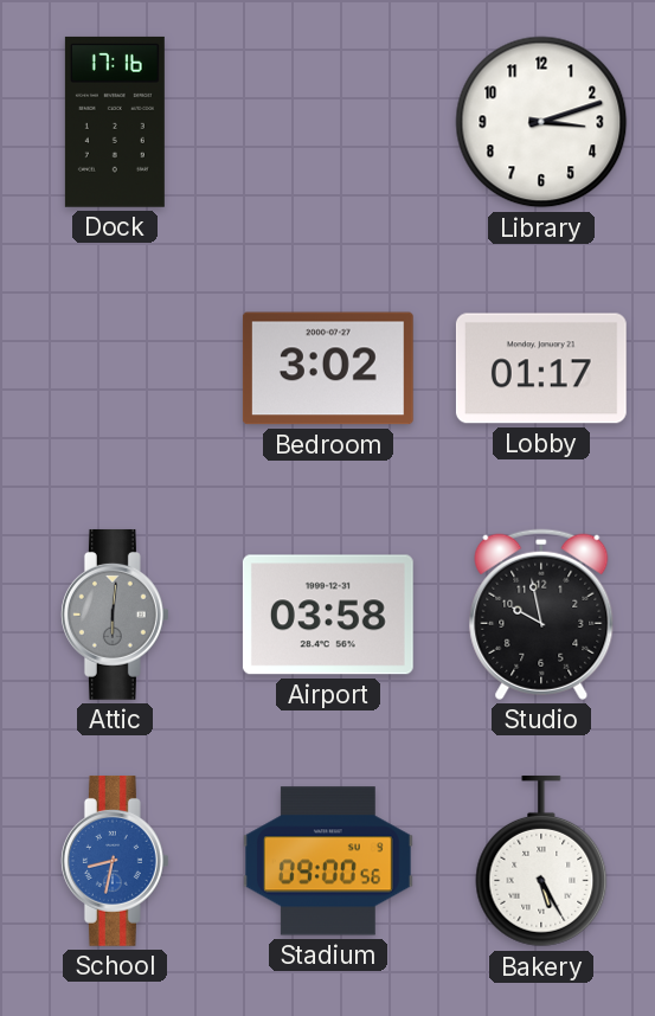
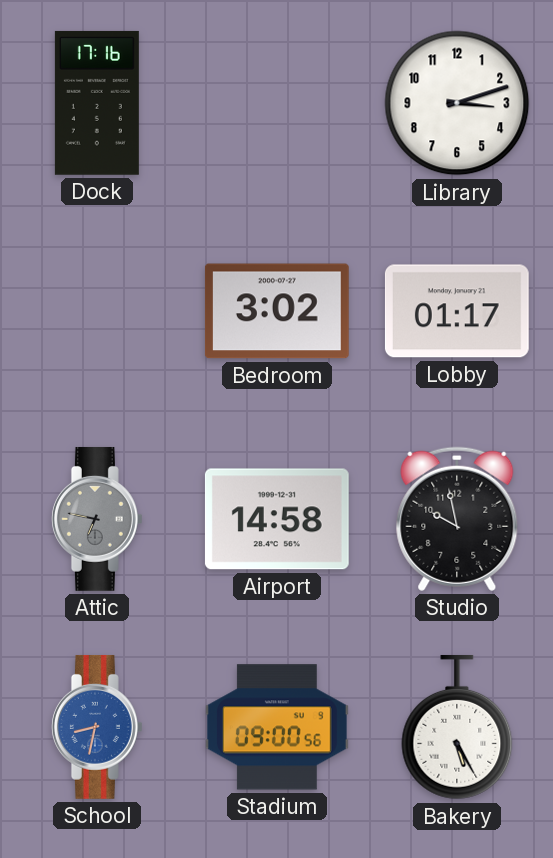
Attic: 6:01 -> 6:47
Airport: 03:58 -> 14:58
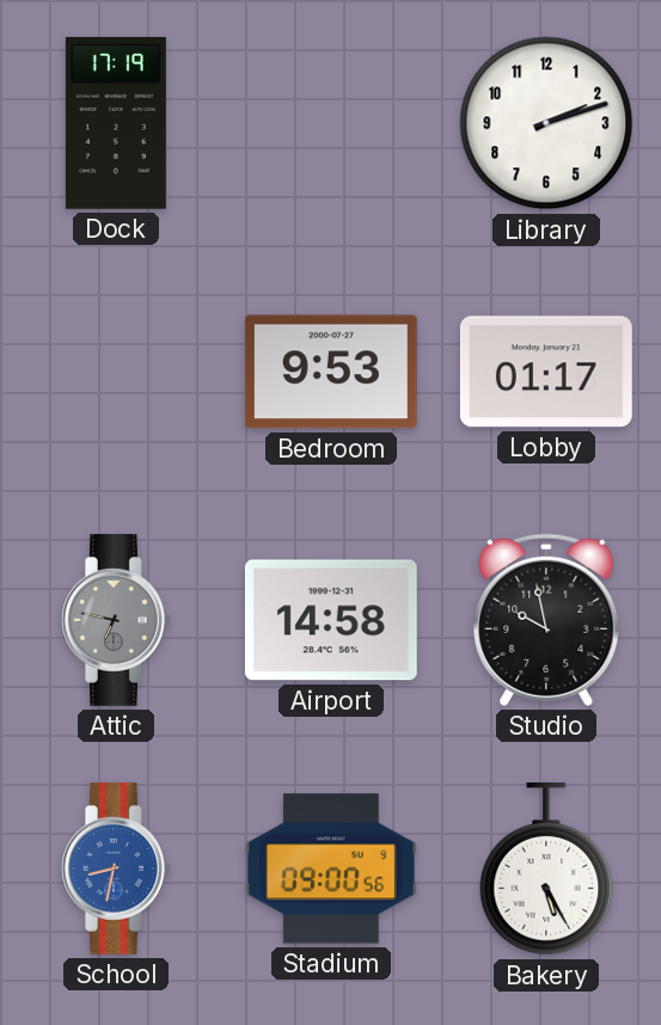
Dock: 17:16 -> 17:19
Library: 3:12 -> 2:12
Bedroom: 3:02 -> 9:53
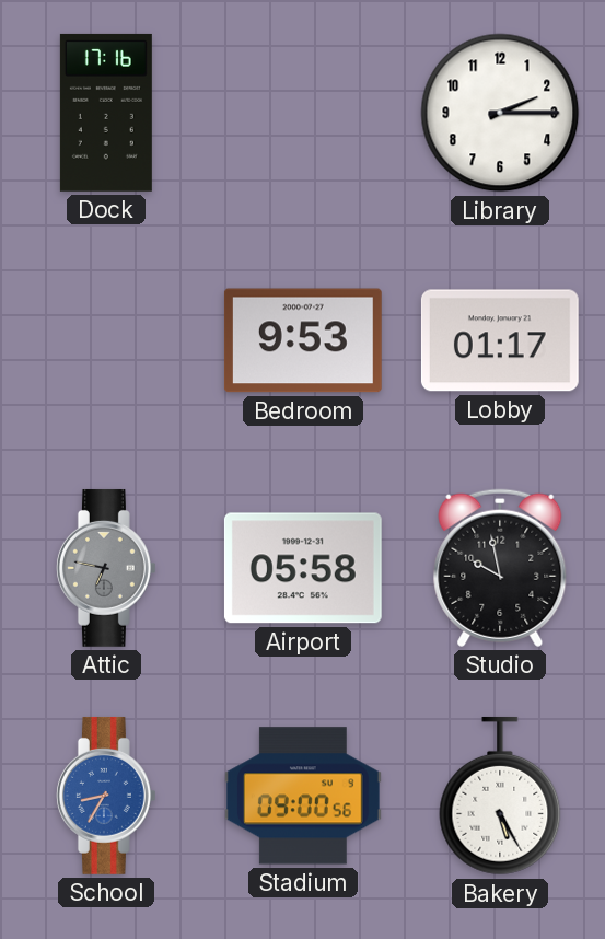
Dock: 17:19 -> 17:16
Library: 2:12 -> 2:15
Airport: 14:58 -> 05:58
School: 8:32 -> 8:35
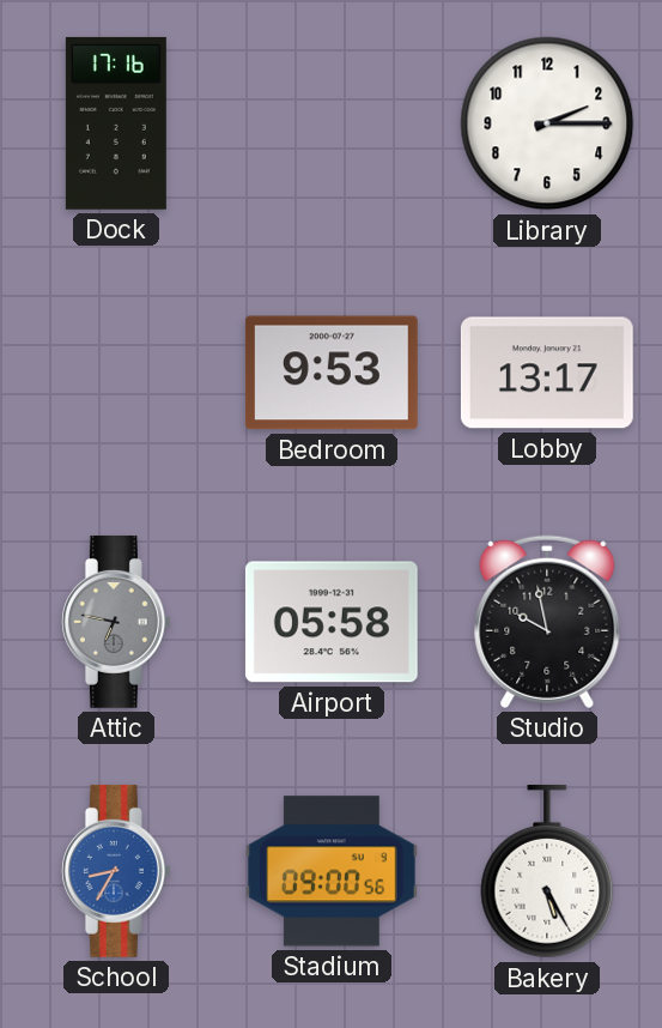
Lobby: 01:17 -> 13:17
